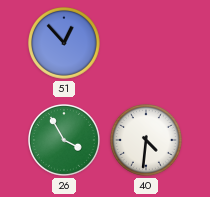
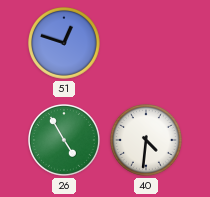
51: 12:53 -> 12:48
26: 3:55 -> 4:55
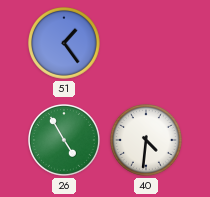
51: 12:48 -> 1:24
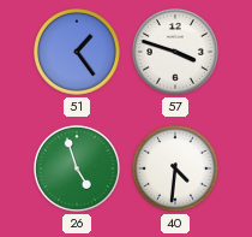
57: none -> 3:48
26: 4:55 -> 4:57
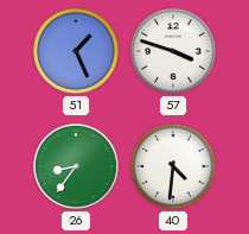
51: 1:24 -> 1:26
26: 4:57 -> 8:36
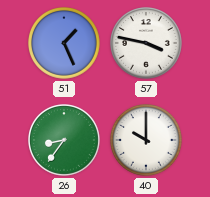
57: 3:48 -> 3:47
40: 4:31 -> 10:00
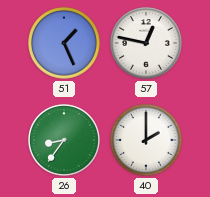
57: 3:47 -> 12:47
40: 10:00 -> 2:00
